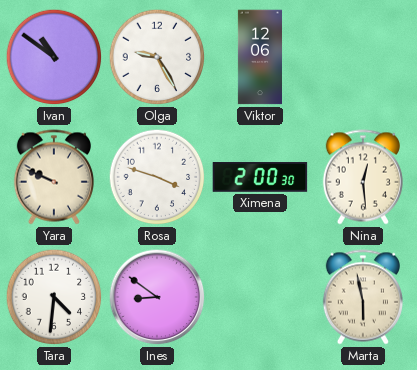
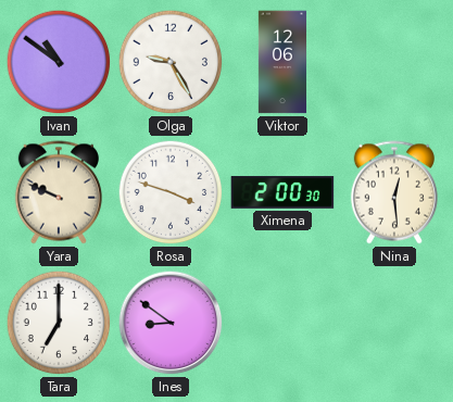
Tara: 4:31 -> 7:00
Marta: 5:58 -> none
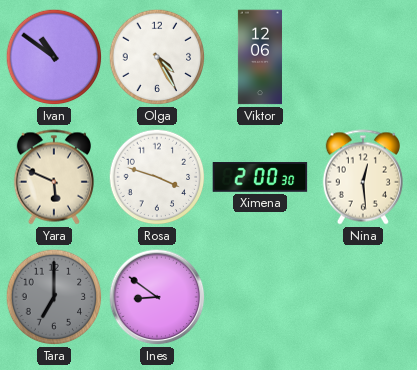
Olga: 9:25 -> 4:25
Yara: 9:49 -> 5:49
Tara dial: white -> grey
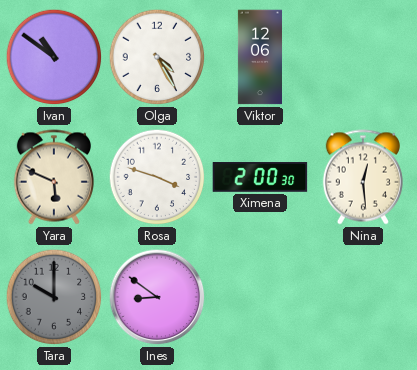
Tara: 7:00 -> 10:00
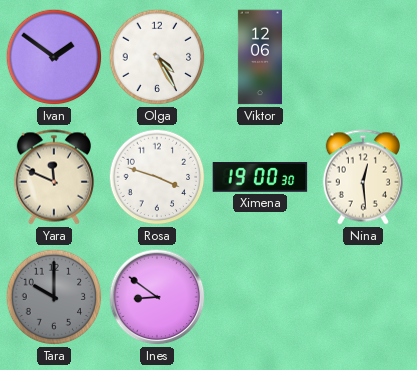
Ivan: 10:51 -> 1:51
Yara: 5:49 -> 11:49
Ximena: 2:00 -> 19:00
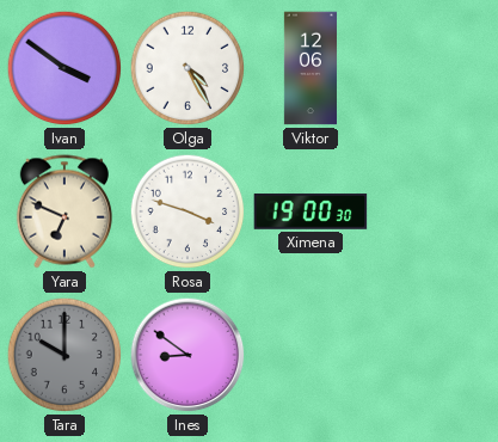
Ivan: 1:51 -> 3:51
Yara: 11:49 -> 6:49
Nina: 12:29 -> none
